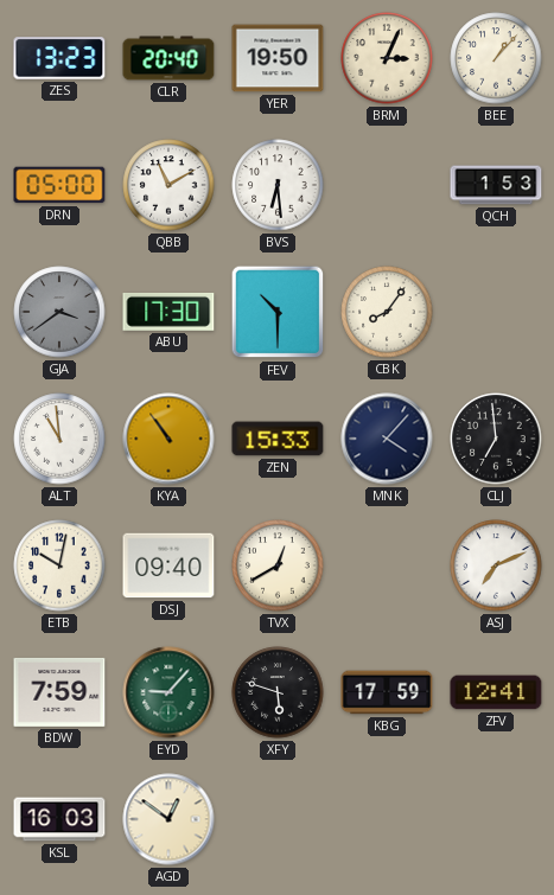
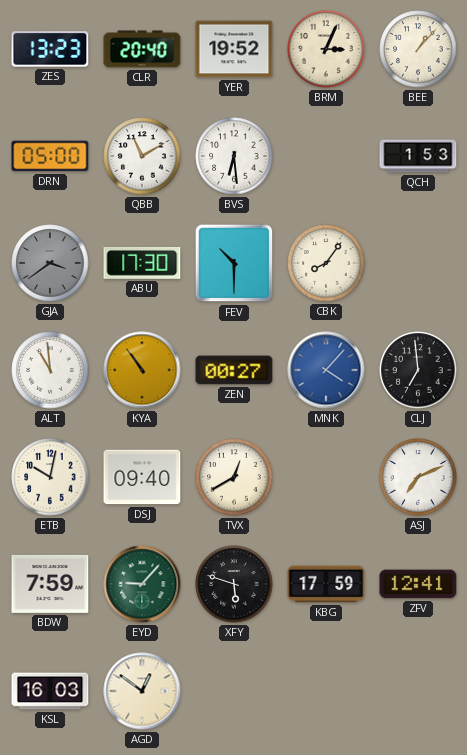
YER: 19:50 -> 19:52
ZEN: 15:33 -> 00:27
MNK dial: navy -> blue
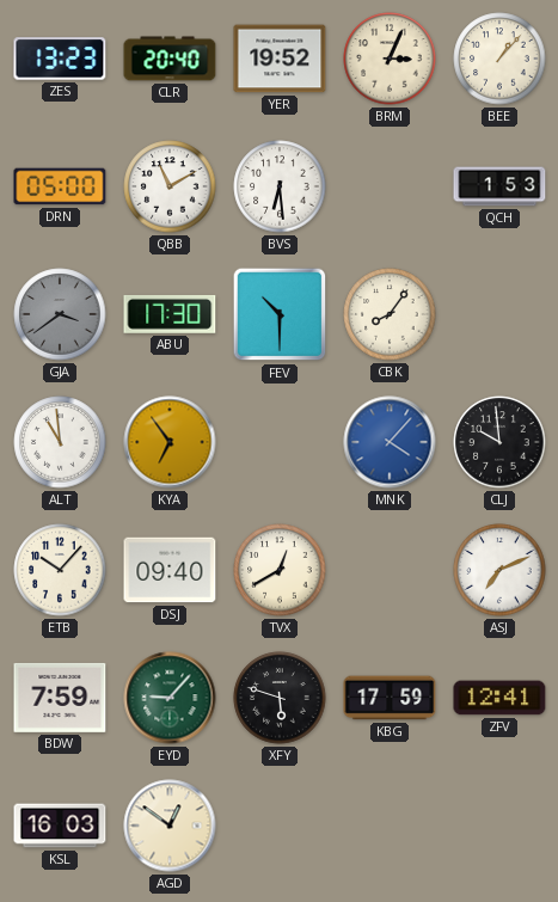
KYA: 10:54 -> 6:54
ZEN: 00:27 -> none
CLJ: 6:59 -> 9:59
ETB: 10:02 -> 10:07
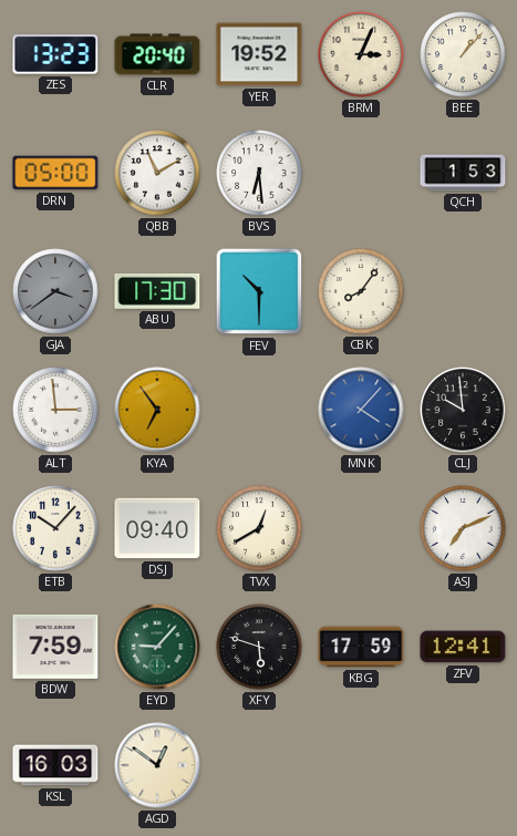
ALT: 10:59 -> 2:59
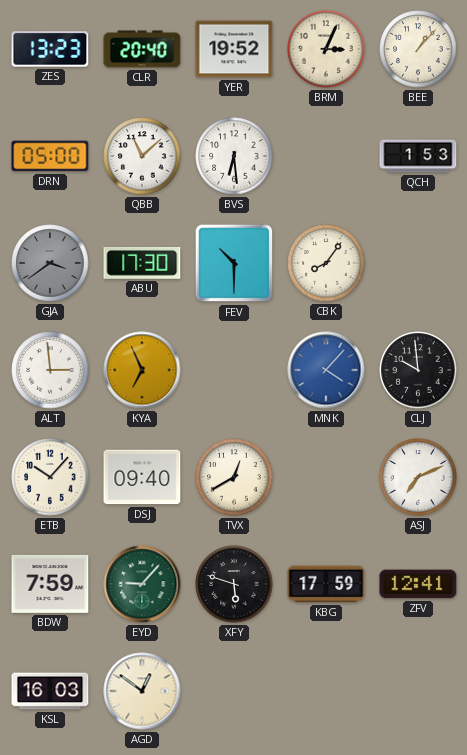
QBB: 11:10 -> 11:08
KYA: 6:54 -> 6:56
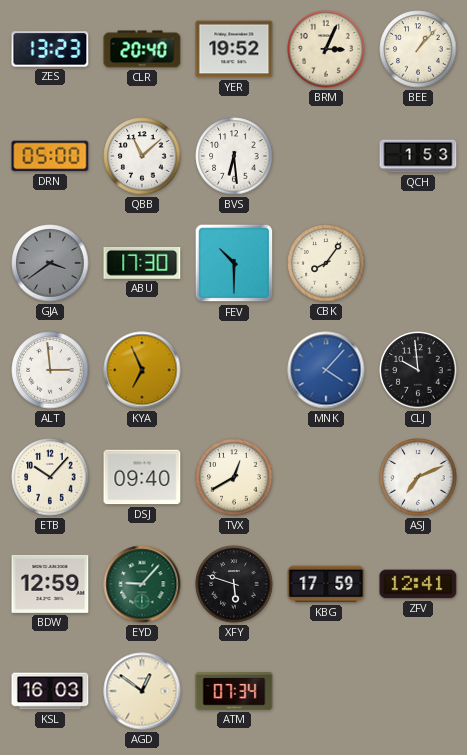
BDW: 7:59 -> 12:59
ATM: none -> 07:34
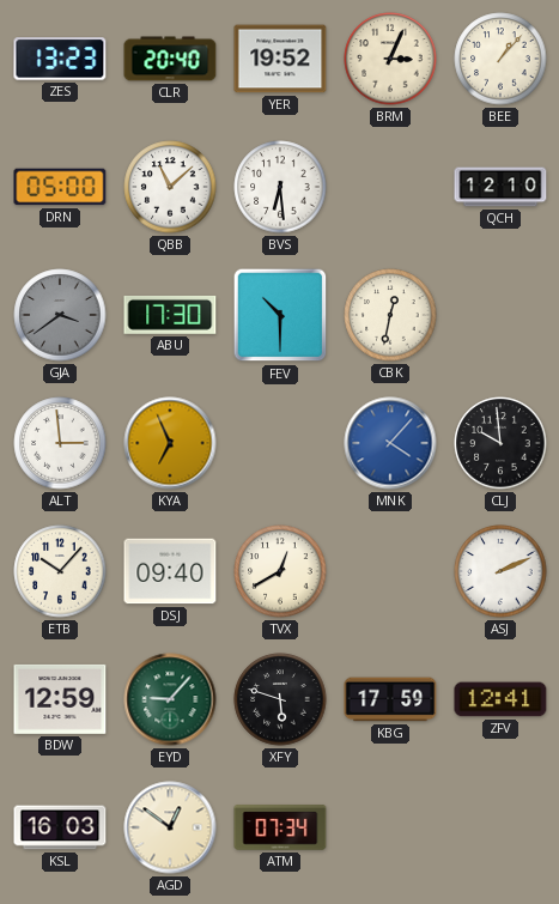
QCH: 1:53 -> 12:10
CBK: 8:06 -> 12:32
ASJ: 7:11 -> 2:11
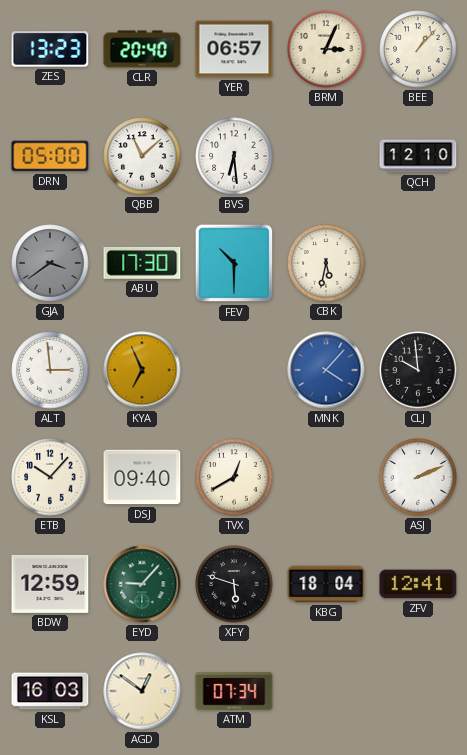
YER: 19:52 -> 06:57
CBK: 12:32 -> 5:32
KBG: 17:59 -> 18:04
